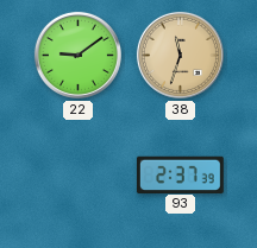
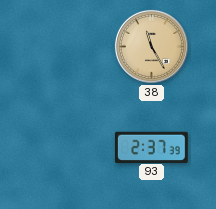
22: 9:09 -> none
38: 11:33 -> 11:25
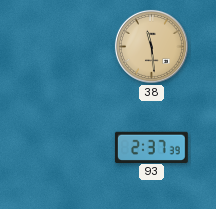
38: 11:25 -> 11:29
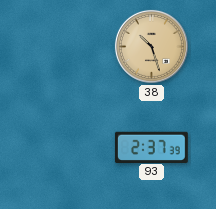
38: 11:29 -> 10:27
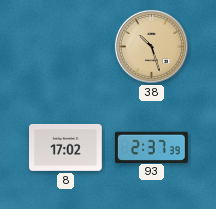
8: none -> 17:02
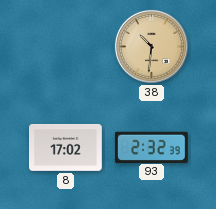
38: 10:27 -> 10:31
93: 2:37 -> 2:32
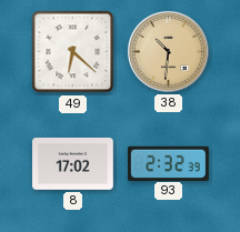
49: none -> 6:22
